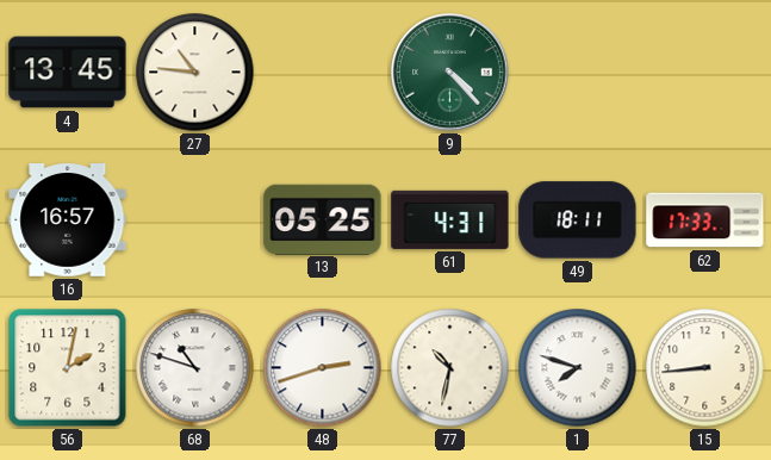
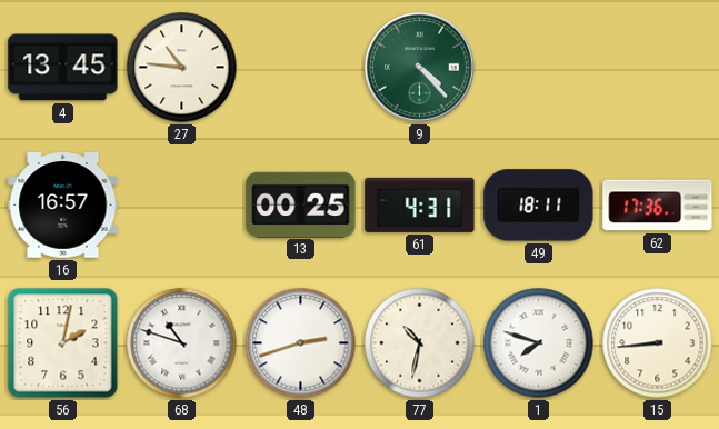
13: 05:25 -> 00:25
62: 17:33 -> 17:36
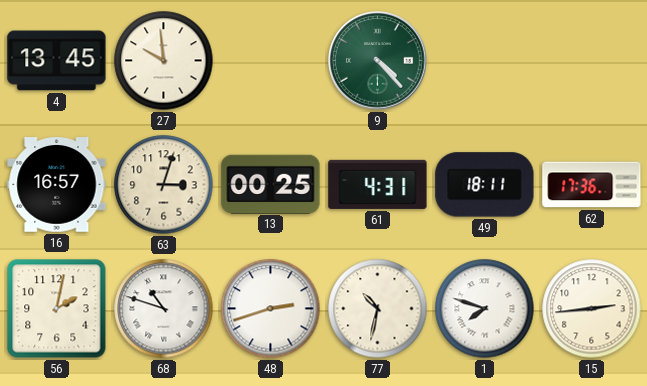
27: 10:46 -> 9:59
63: none -> 3:03
15: 8:44 -> 2:44
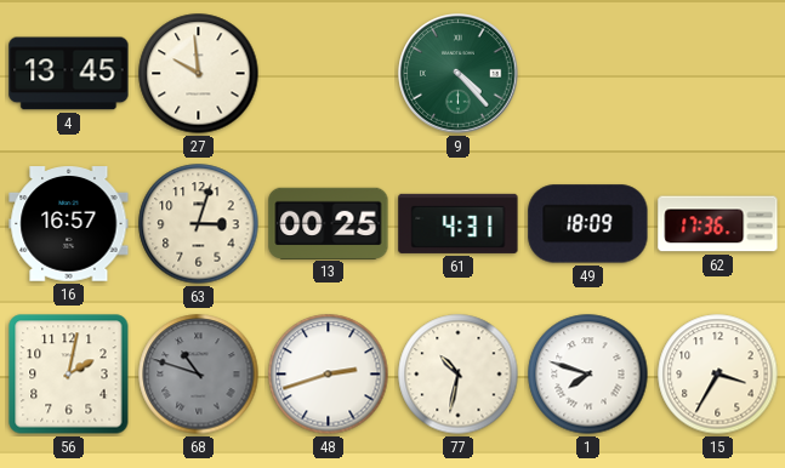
49: 18:11 -> 18:09
68 dial: white -> grey
15: 2:44 -> 3:35
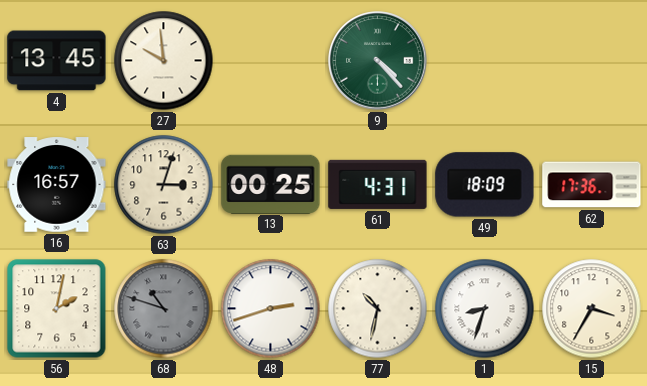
1: 7:48 -> 8:33
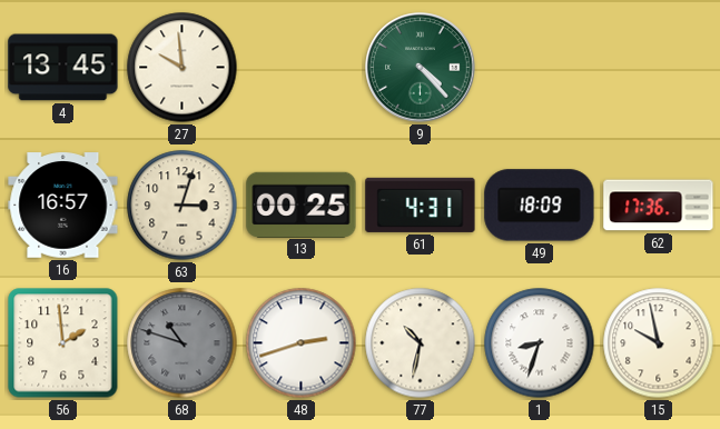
56: 2:02 -> 1:59
15: 3:35 -> 9:58
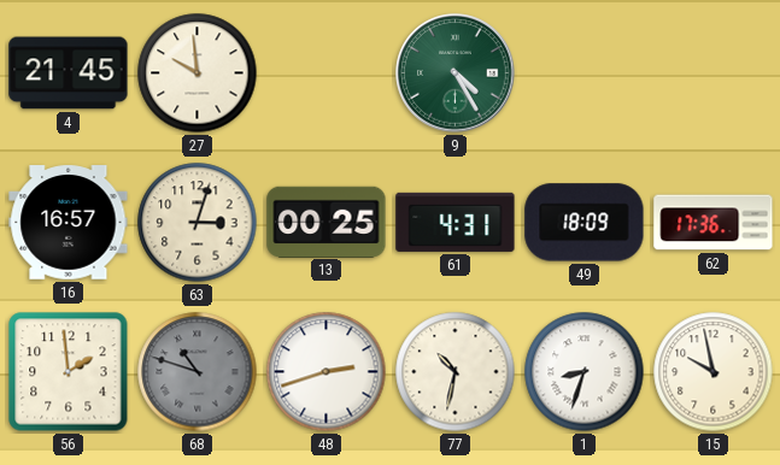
4: 13:45 -> 21:45
9: 4:23 -> 4:25
